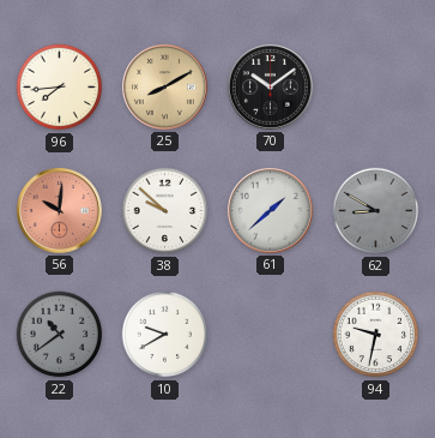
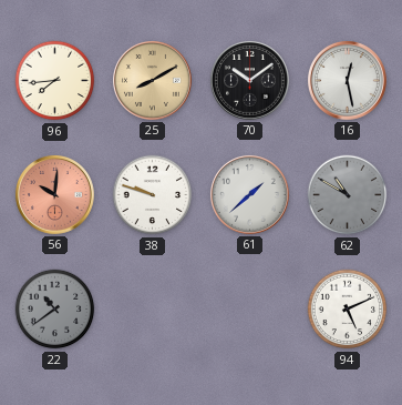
16: none -> 12:28
38: 9:52 -> 9:48
62: 8:50 -> 10:50
10: 9:40 -> none
94: 9:32 -> 5:11
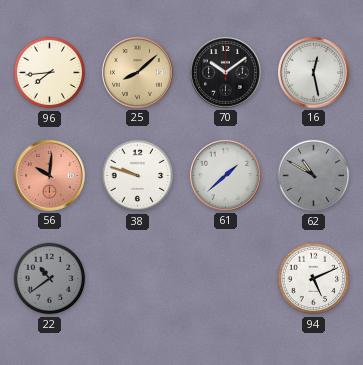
25: 8:10 -> 8:08
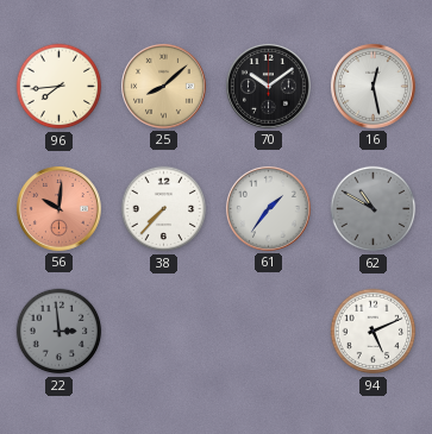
38: 9:48 -> 7:37
61: 1:38 -> 1:36
22: 10:39 -> 2:59
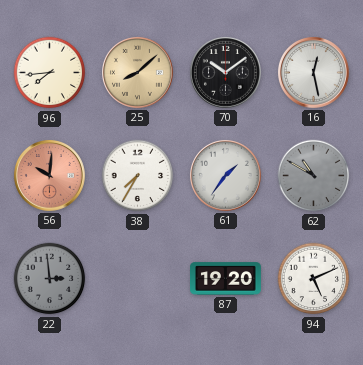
38: 7:37 -> 7:35
87: none -> 19:20
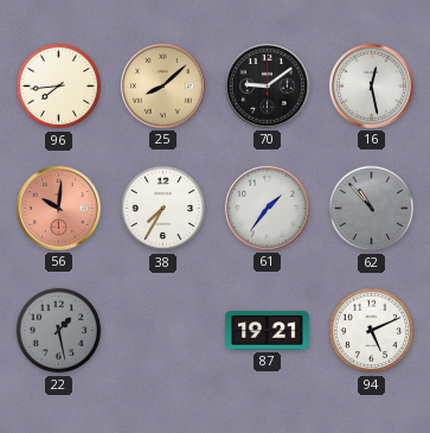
70: 10:09 -> 9:09
62: 10:50 -> 10:53
22: 2:59 -> 1:28
87: 19:20 -> 19:21
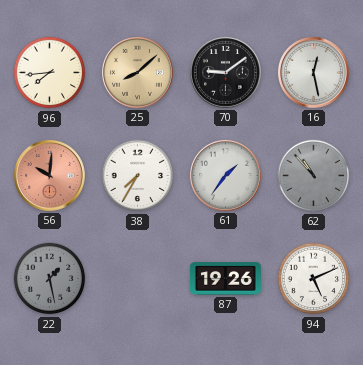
87: 19:21 -> 19:26
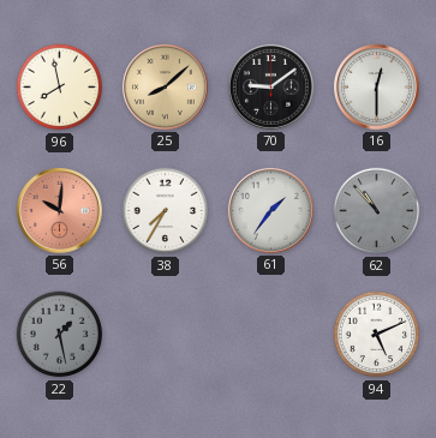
96: 7:44 -> 7:58
16: 12:28 -> 12:30
87: 19:26 -> none
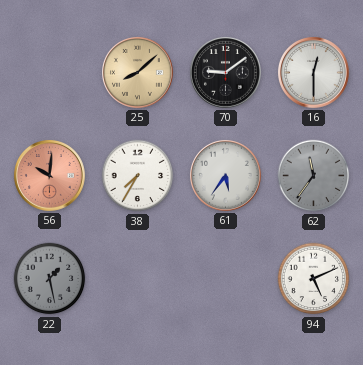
96: 7:58 -> none
61: 1:36 -> 5:36
62: 10:53 -> 11:36
